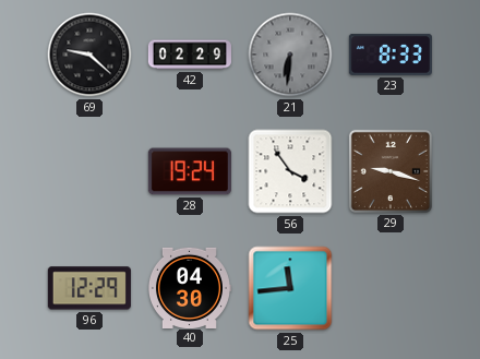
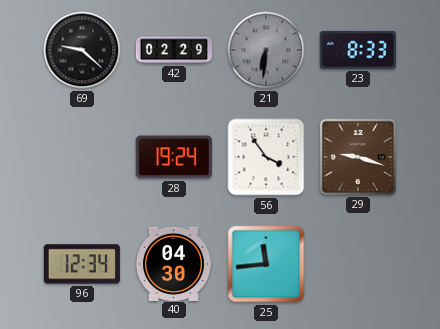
96: 12:29 -> 12:34
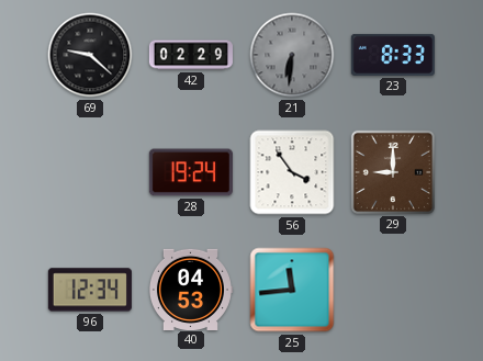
29: 9:18 -> 9:00
40: 04:30 -> 04:53
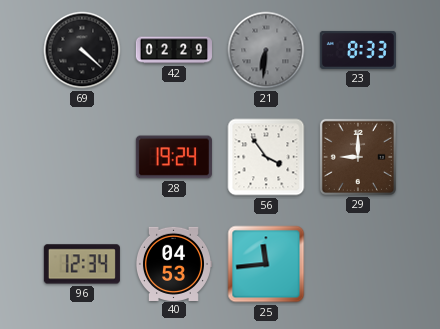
69: 9:22 -> 4:22
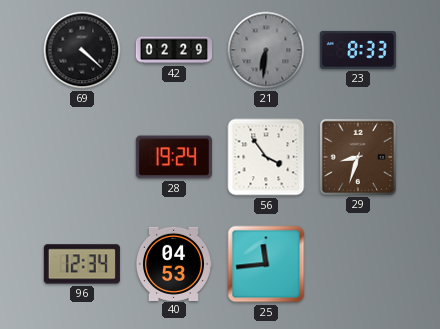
29: 9:00 -> 8:33
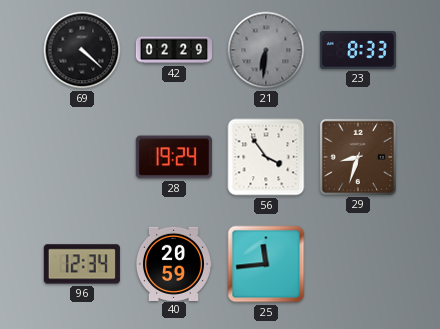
40: 04:53 -> 20:59
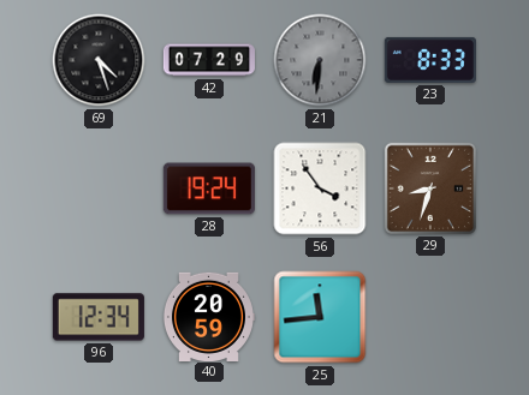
69: 4:22 -> 4:27
42: 02:29 -> 07:29
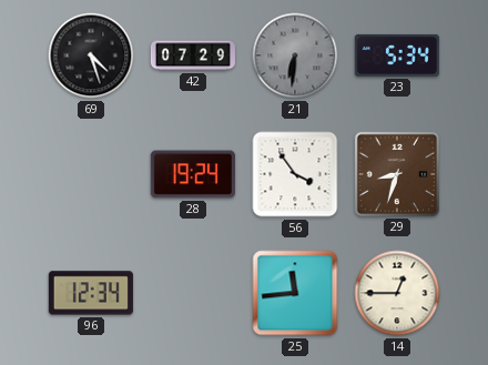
23: 8:33 -> 5:34
40: 20:59 -> none
14: none -> 12:45
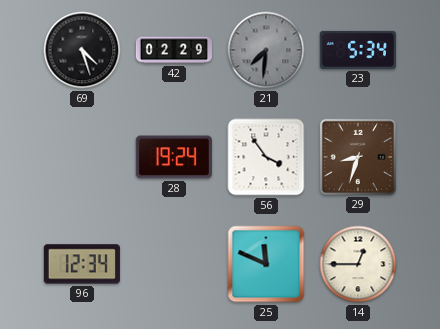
42: 07:29 -> 02:29
21: 6:31 -> 7:31
25: 11:44 -> 11:49
